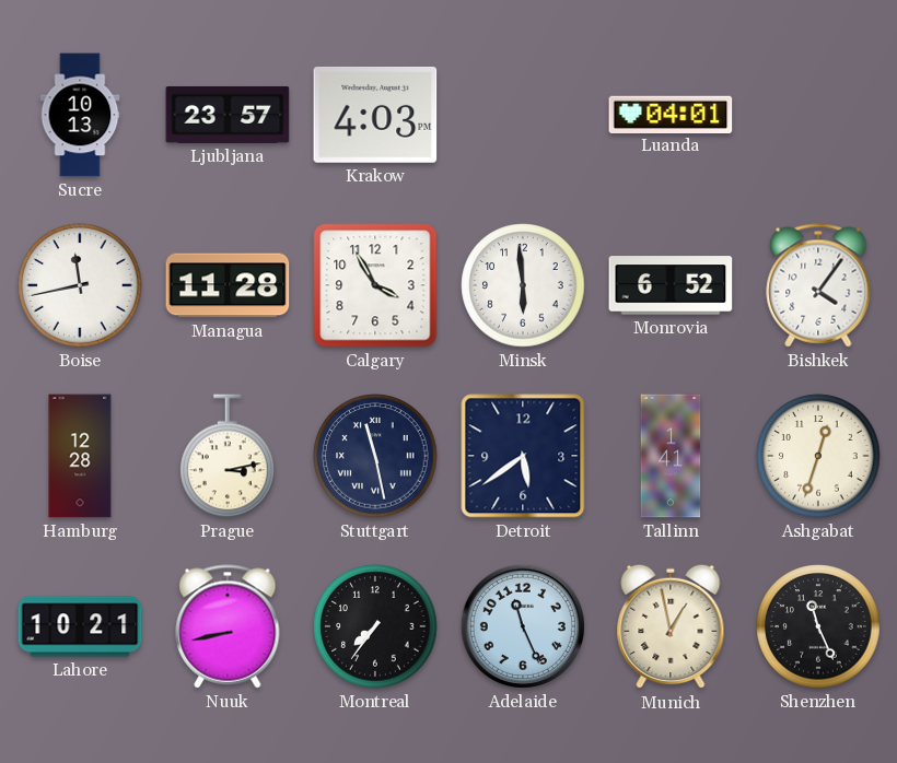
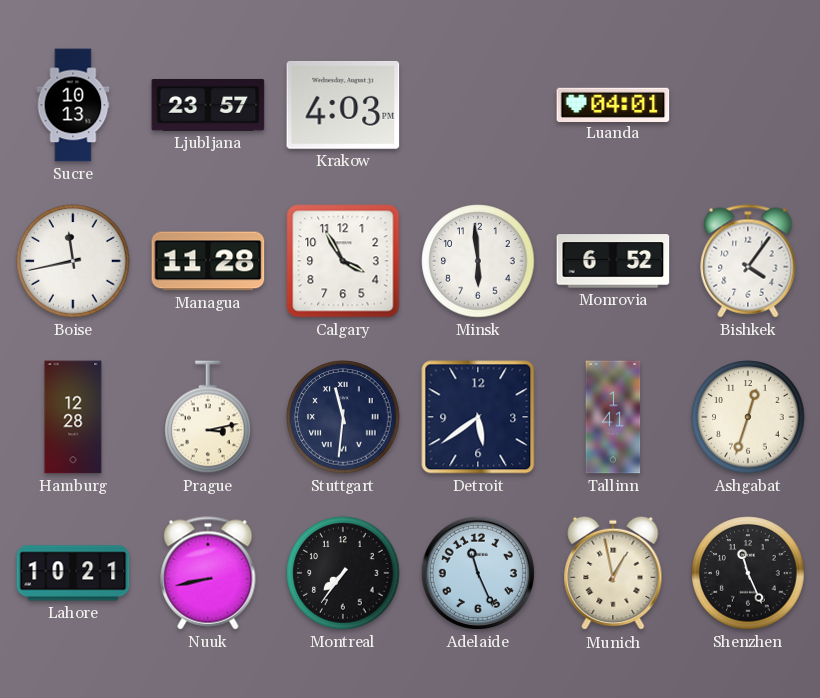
Stuttgart: 11:28 -> 11:31
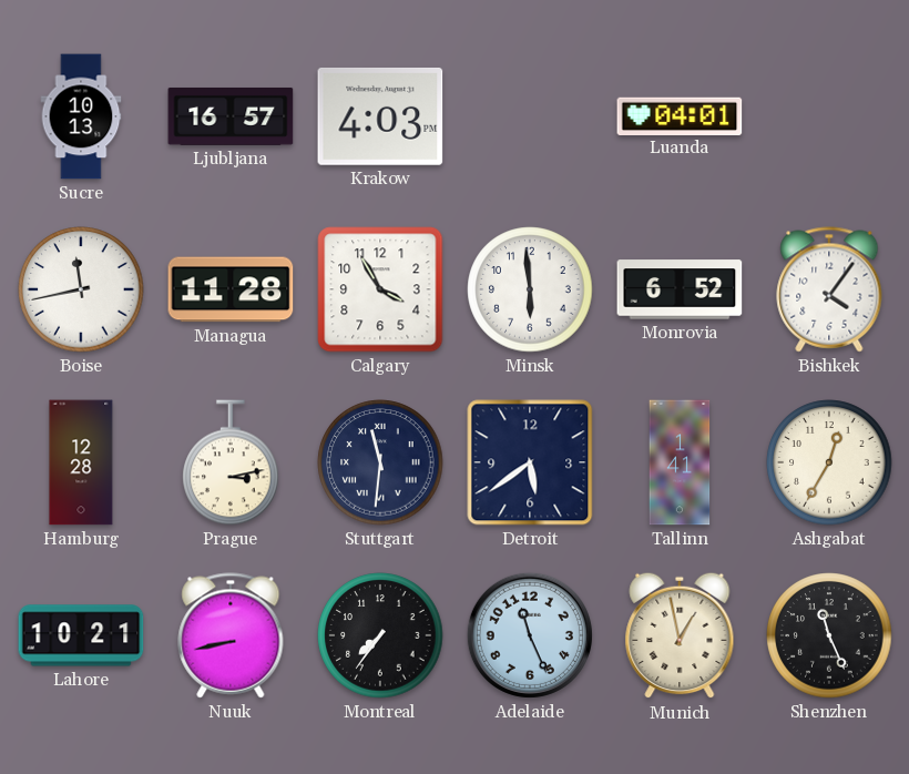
Ljubljana: 23:57 -> 16:57
Ashgabat: 12:33 -> 12:35
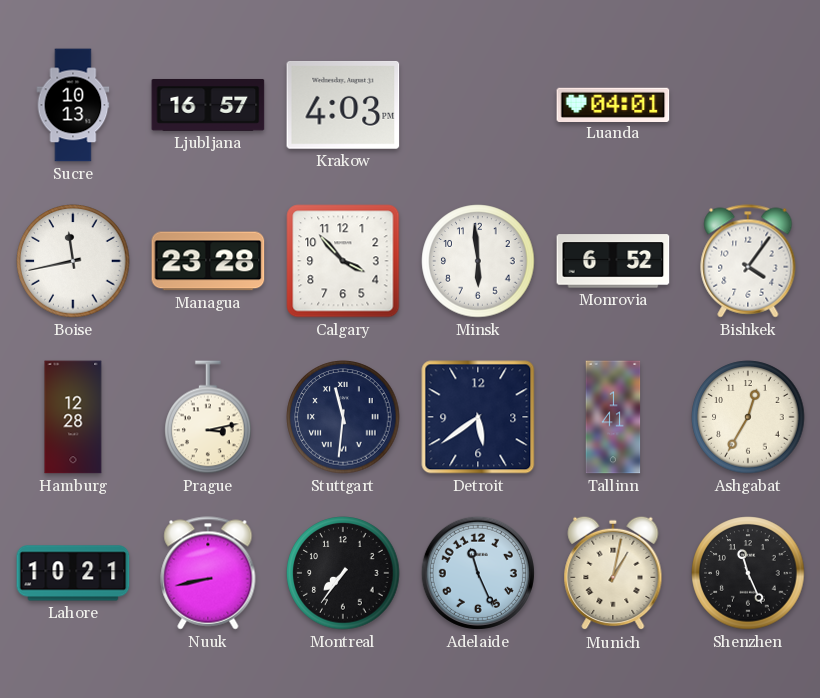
Managua: 11:28 -> 23:28
Calgary: 3:55 -> 3:53
Munich: 12:58 -> 1:02
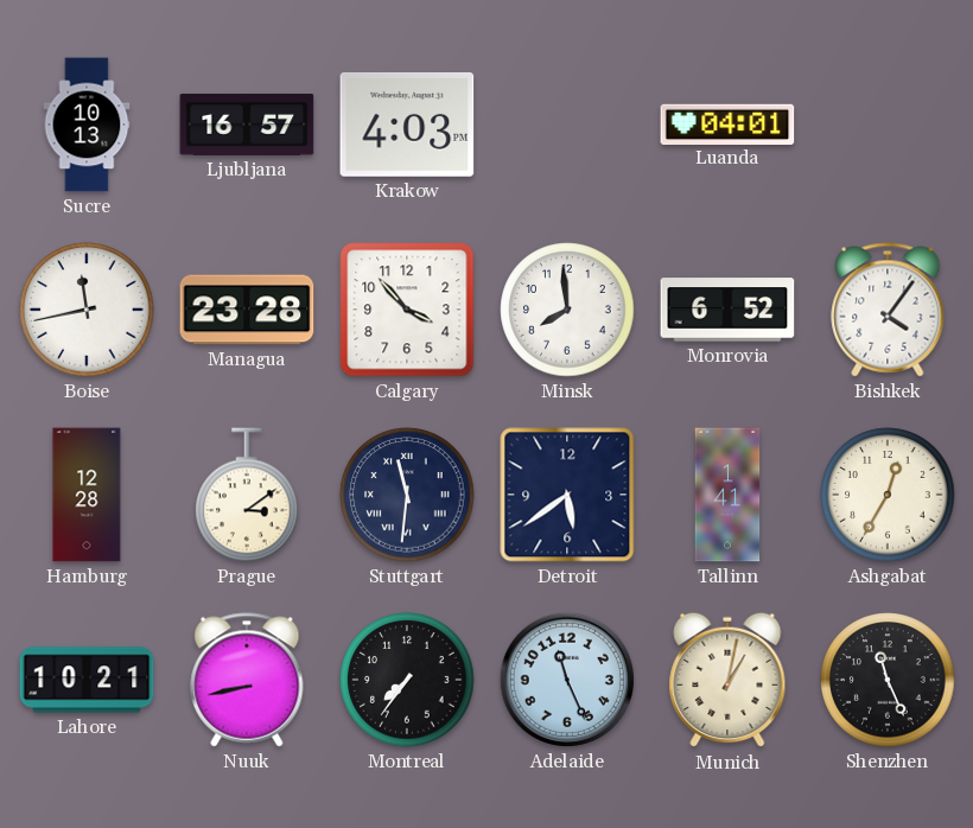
Minsk: 5:59 -> 7:59
Prague: 3:13 -> 3:09
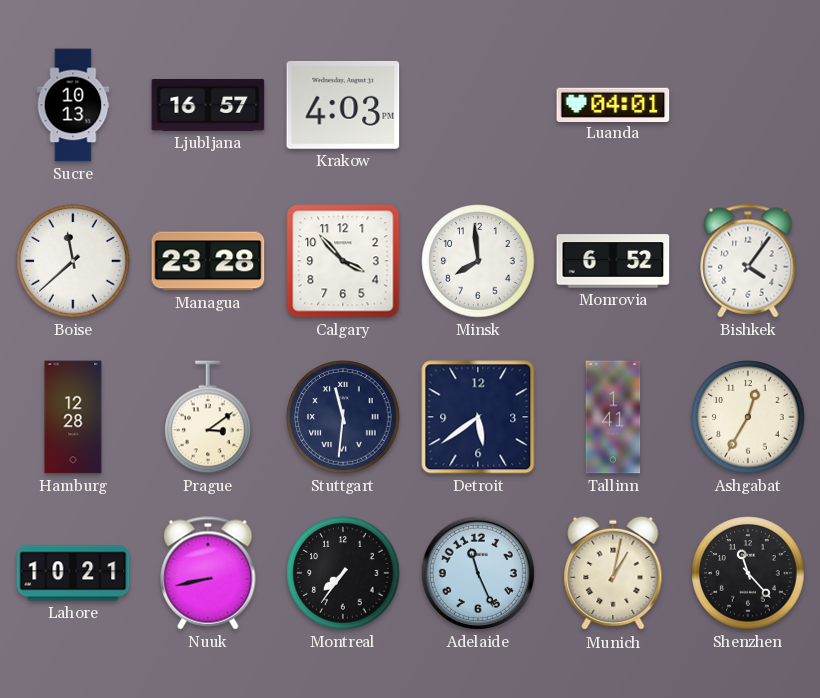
Boise: 11:43 -> 11:38
Shenzhen: 11:26 -> 11:23
